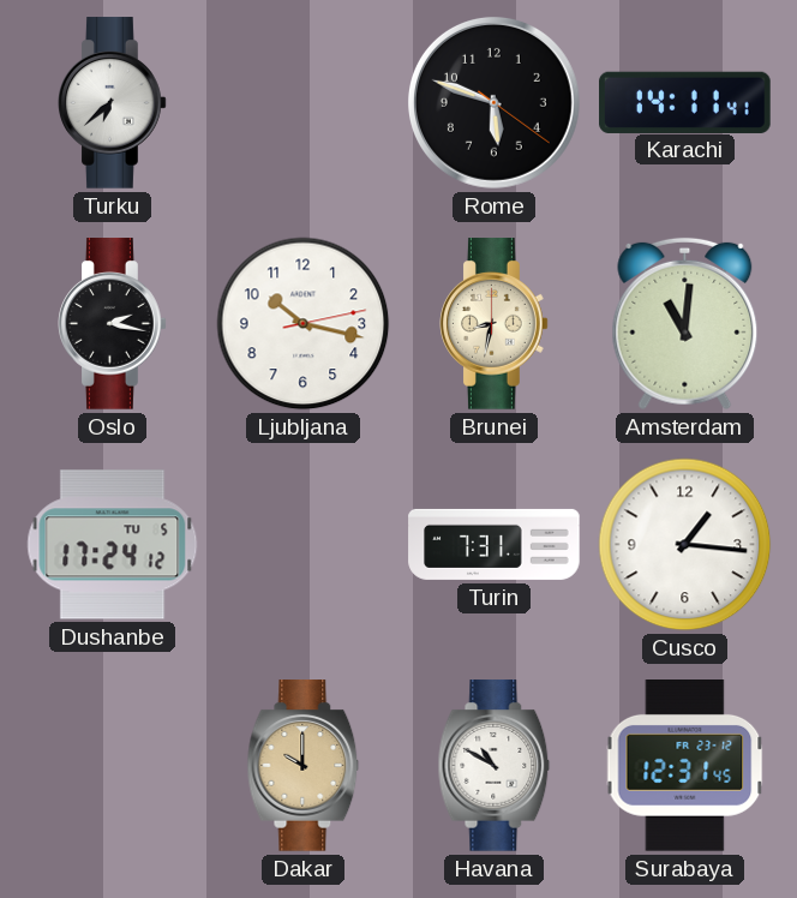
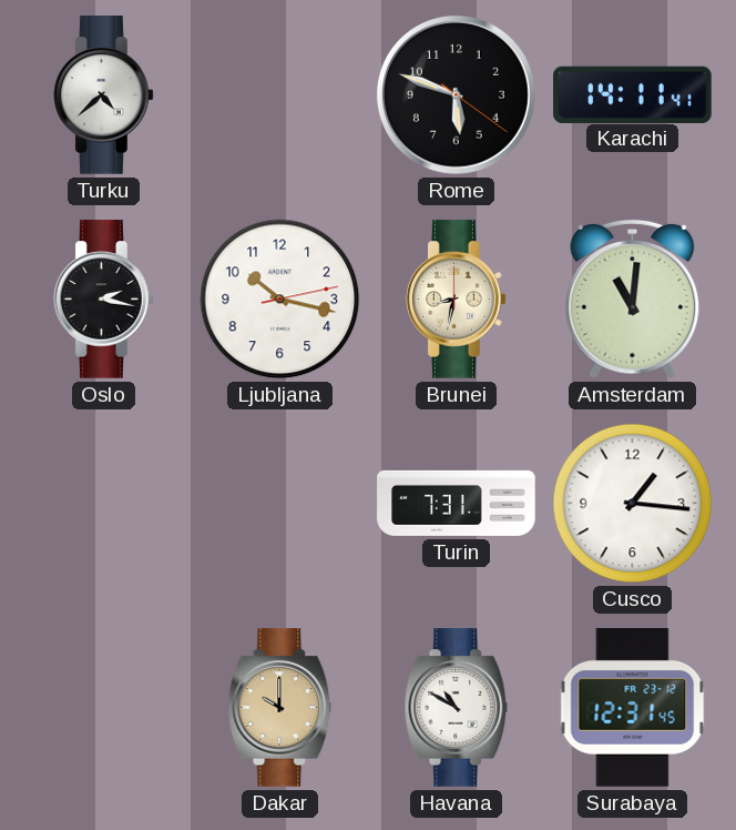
Turku: 6:38 -> 4:38
Dushanbe: 17:24 -> none
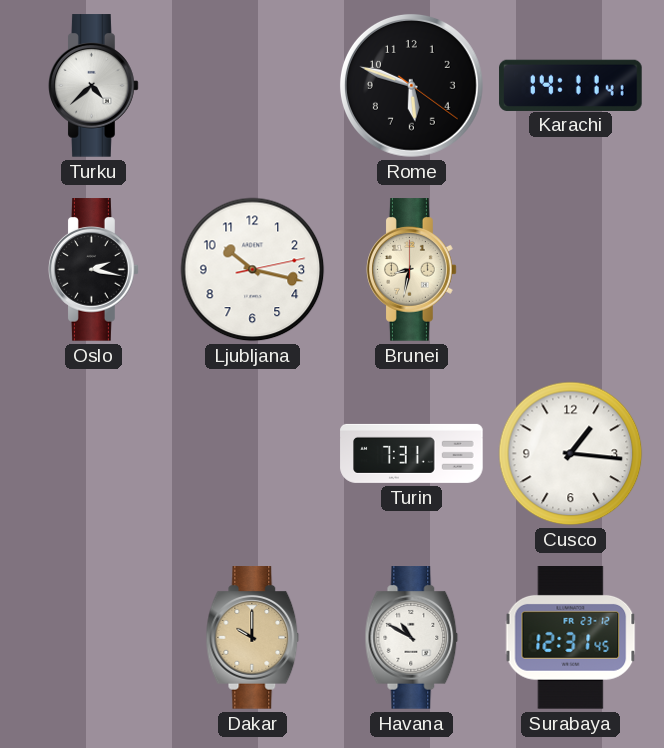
Amsterdam: 11:01 -> none
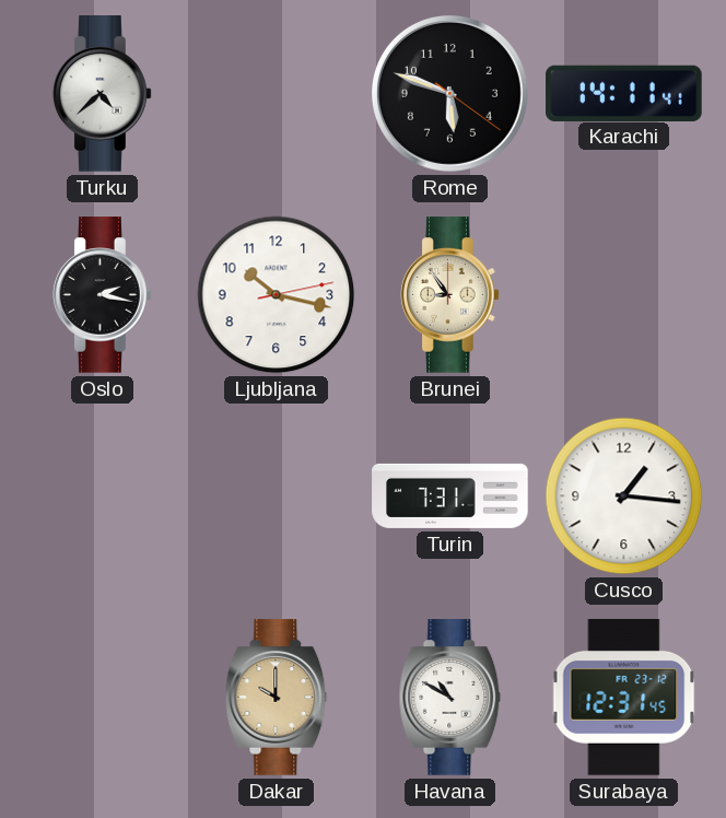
Brunei: 8:32 -> 8:54
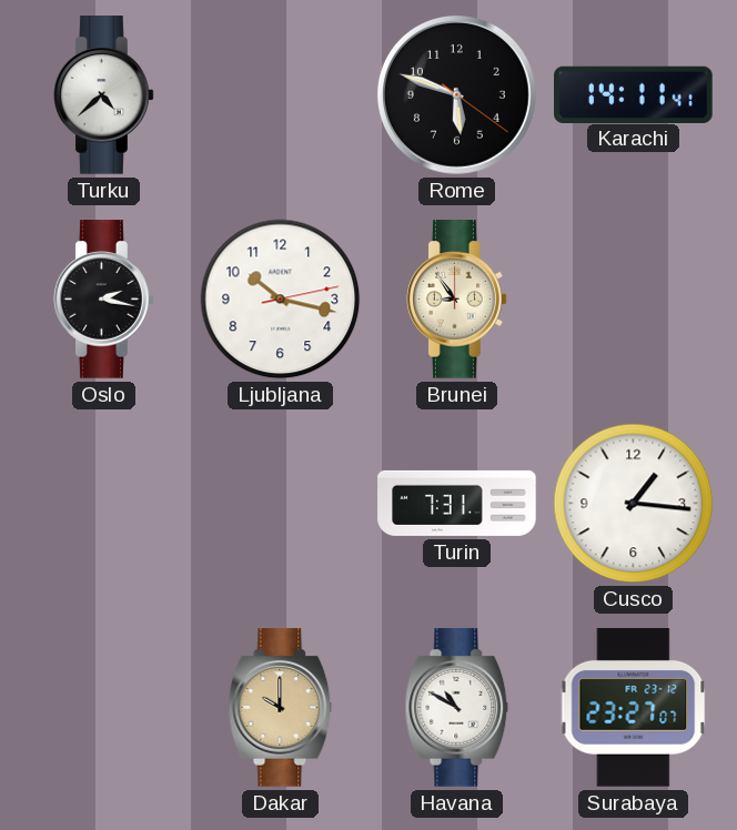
Surabaya: 12:31 -> 23:27
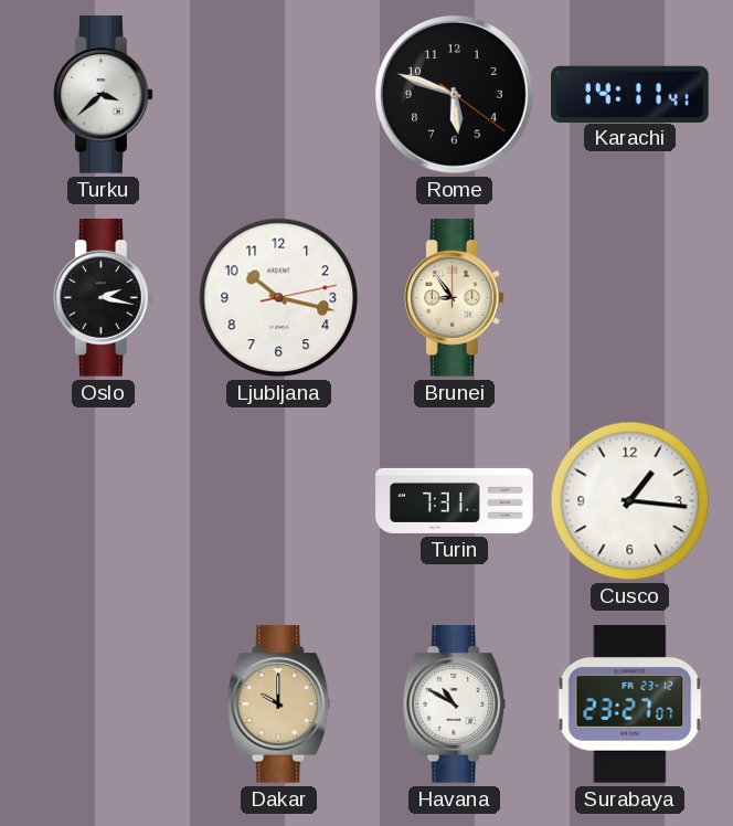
Turku: 4:38 -> 3:38
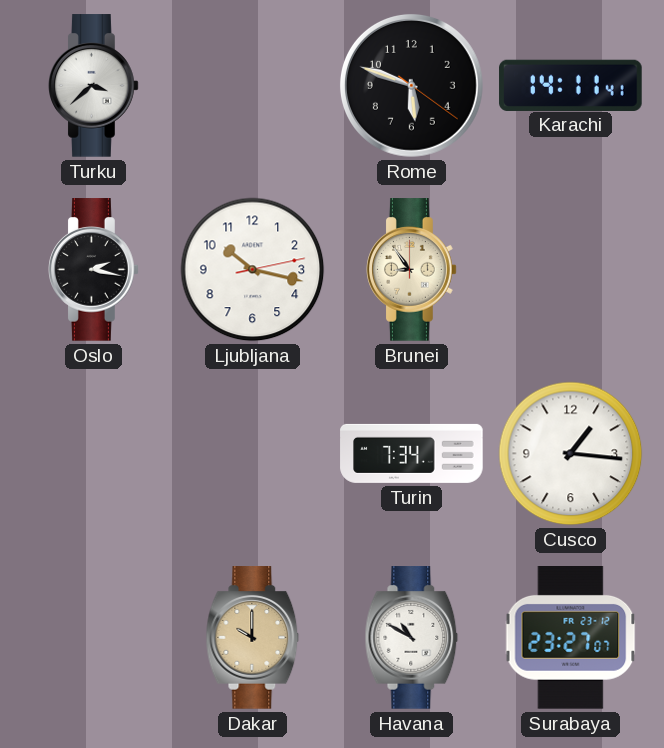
Turin: 7:31 -> 7:34
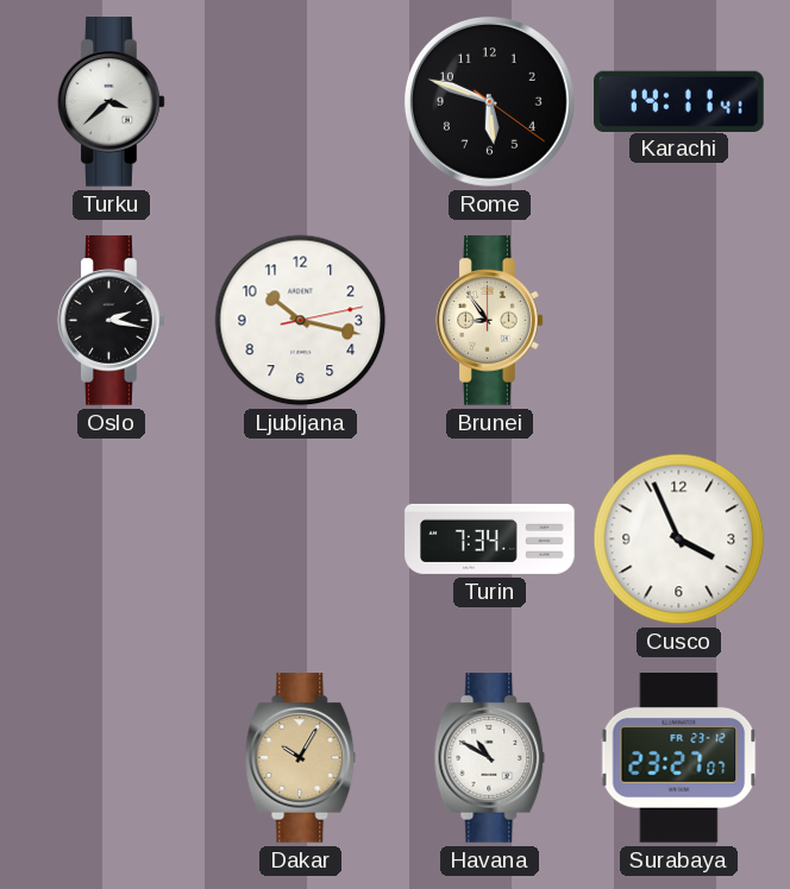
Cusco: 1:16 -> 3:56
Dakar: 10:00 -> 10:05
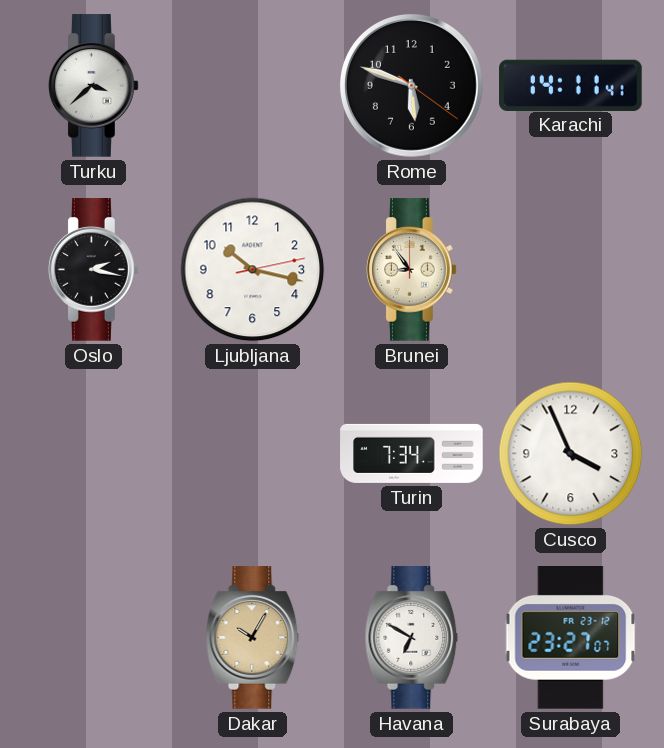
Havana: 10:50 -> 6:50
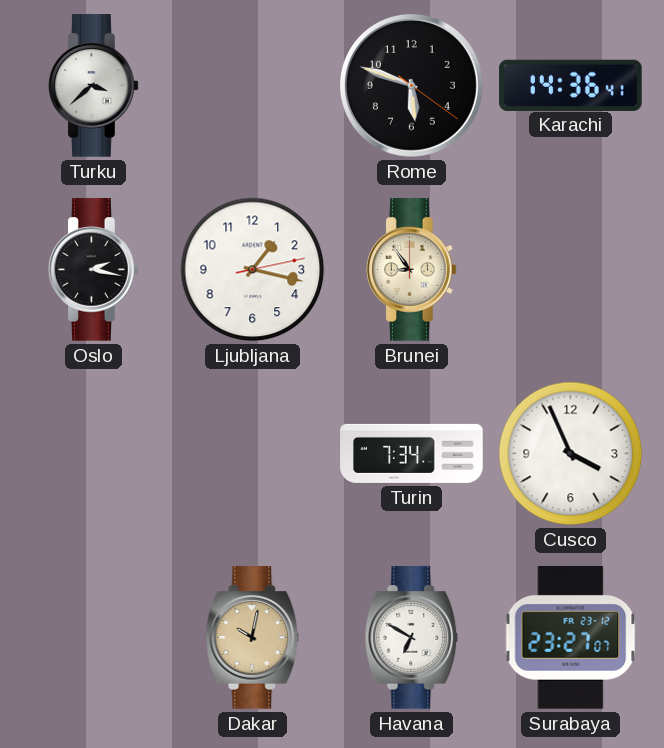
Karachi: 14:11 -> 14:36
Ljubljana: 10:17 -> 1:17
Dakar: 10:05 -> 10:02
